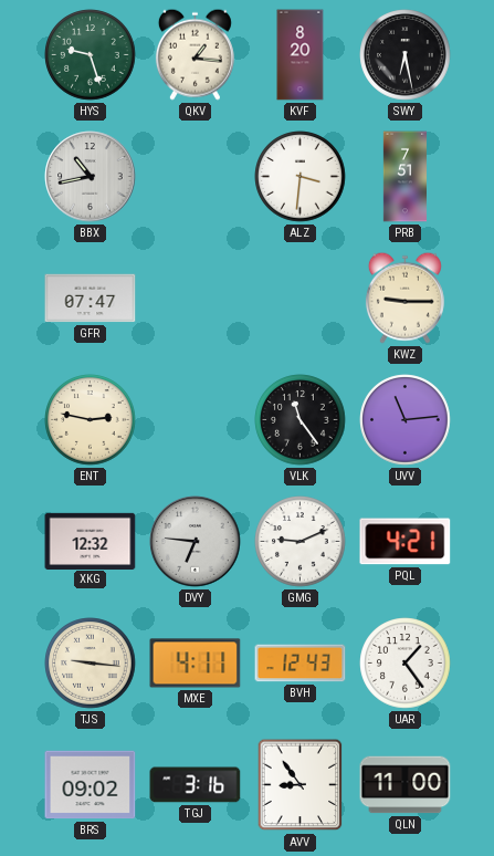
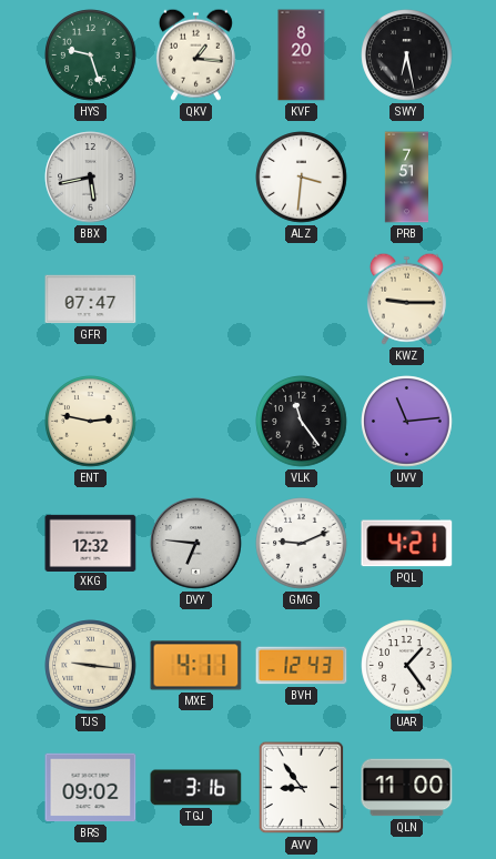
BBX: 10:43 -> 5:43
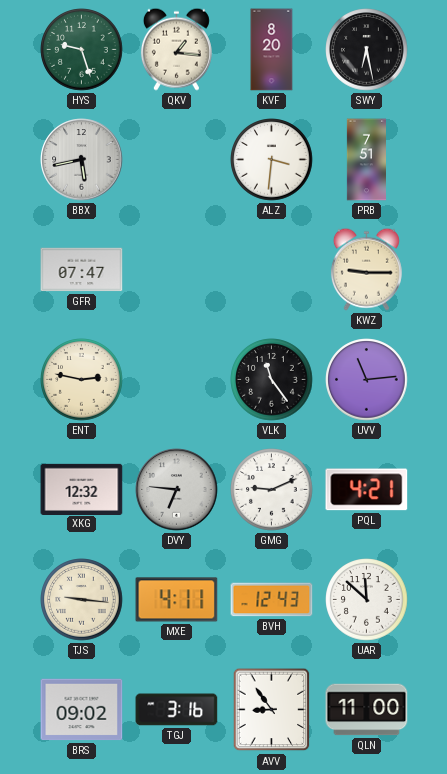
UAR: 1:24 -> 11:52
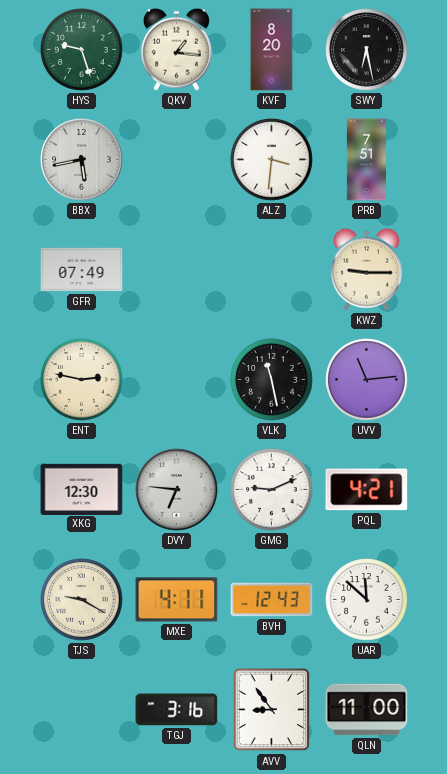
GFR: 07:47 -> 07:49
VLK: 11:24 -> 11:28
XKG: 12:32 -> 12:30
TJS: 9:16 -> 9:20
BRS: 09:02 -> none
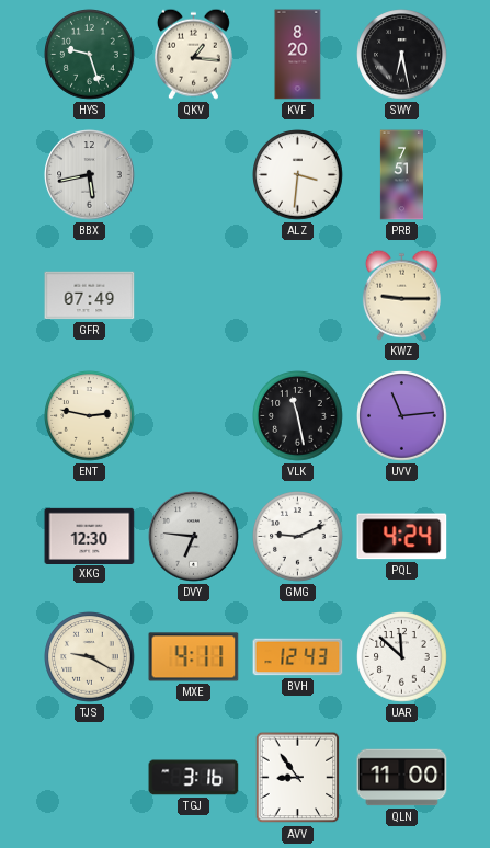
PQL: 4:21 -> 4:24
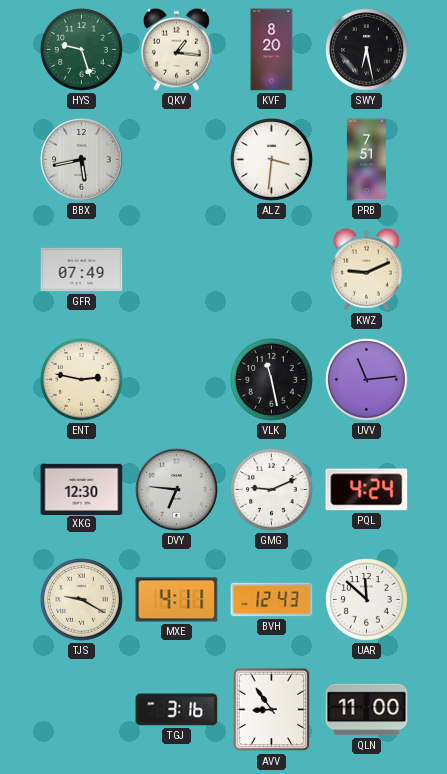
KWZ: 9:15 -> 9:11
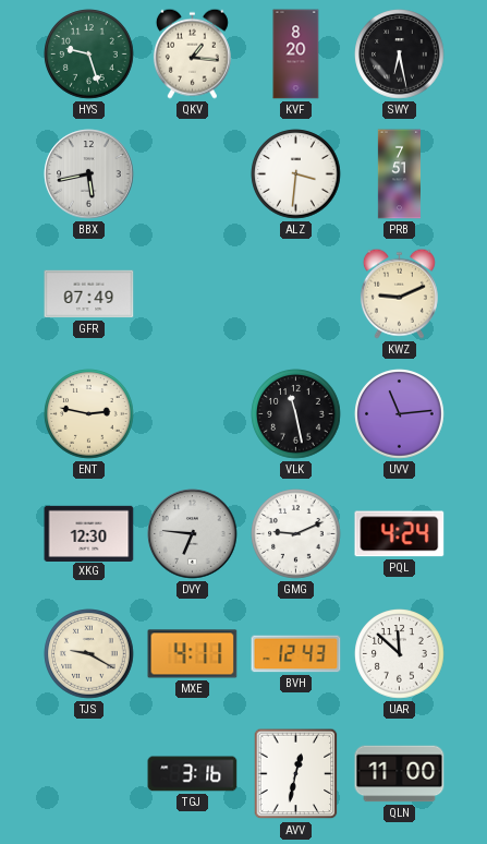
AVV: 8:54 -> 12:32
